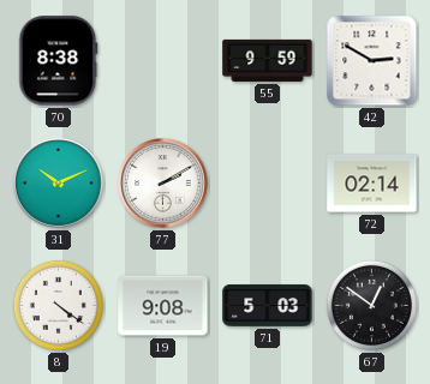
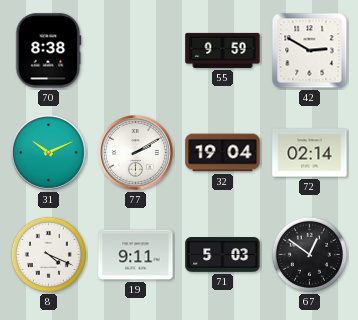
32: none -> 19:04
8: 4:21 -> 4:19
19: 9:08 -> 9:11
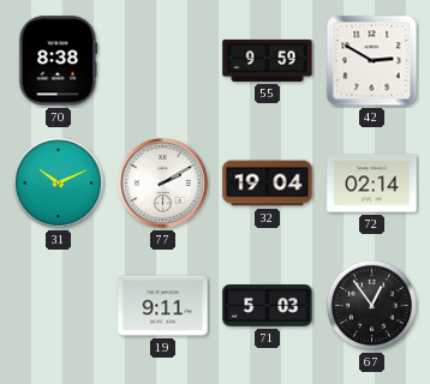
8: 4:19 -> none
67: 12:51 -> 12:54
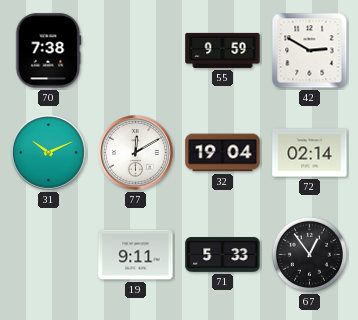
70: 8:38 -> 7:38
77: 2:10 -> 12:10
71: 5:03 -> 5:33
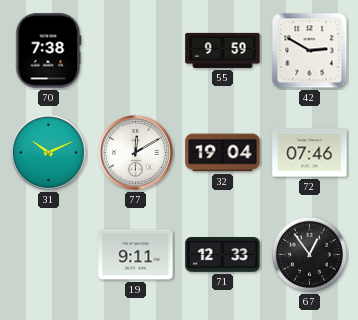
72: 02:14 -> 07:46
71: 5:33 -> 12:33
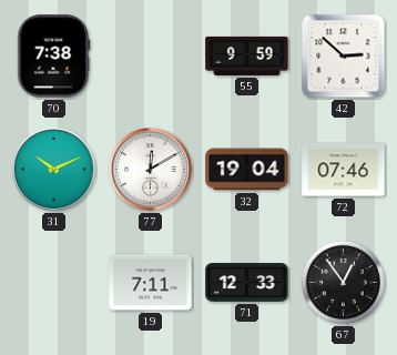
42: 2:50 -> 2:52
19: 9:11 -> 7:11
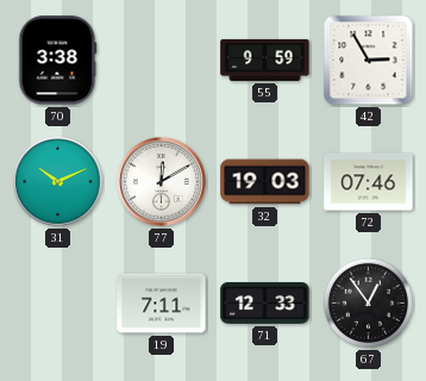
70: 7:38 -> 3:38
42: 2:52 -> 2:55
32: 19:04 -> 19:03
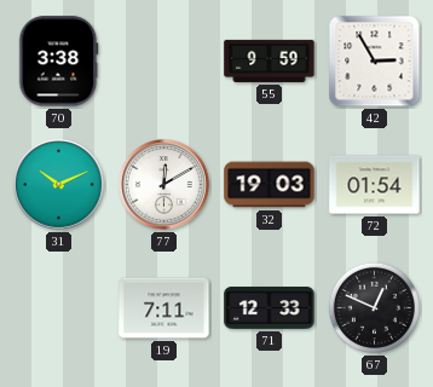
72: 07:46 -> 01:54
67: 12:54 -> 12:49
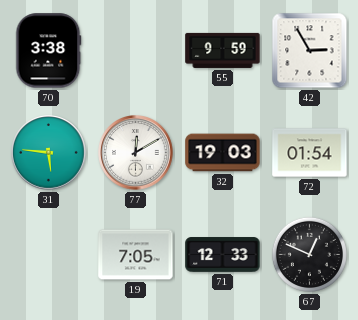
31: 10:11 -> 5:46
19: 7:11 -> 7:05
